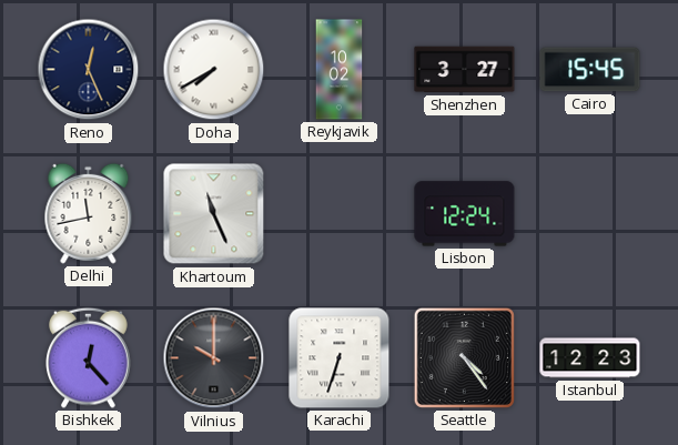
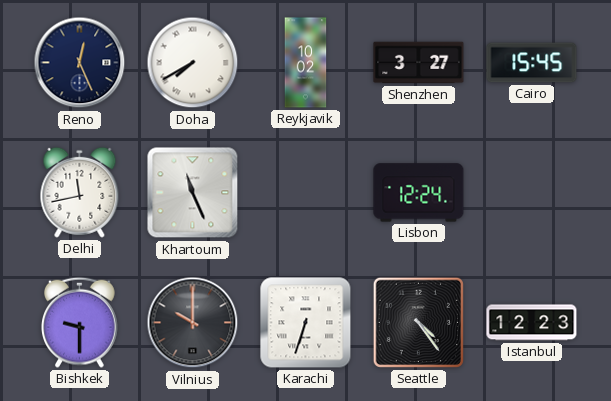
Bishkek: 12:23 -> 9:30
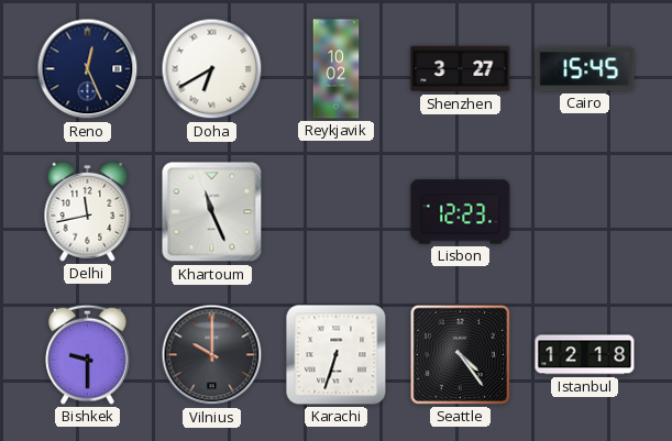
Doha: 7:40 -> 6:40
Lisbon: 12:24 -> 12:23
Istanbul: 12:23 -> 12:18
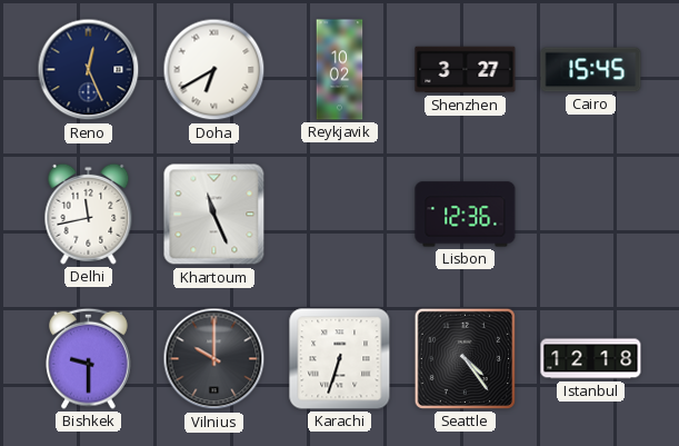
Lisbon: 12:23 -> 12:36
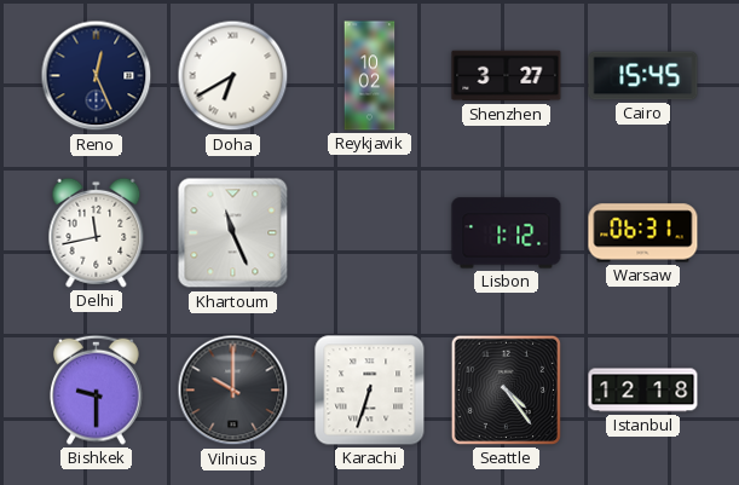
Lisbon: 12:36 -> 1:12
Warsaw: none -> 06:31
